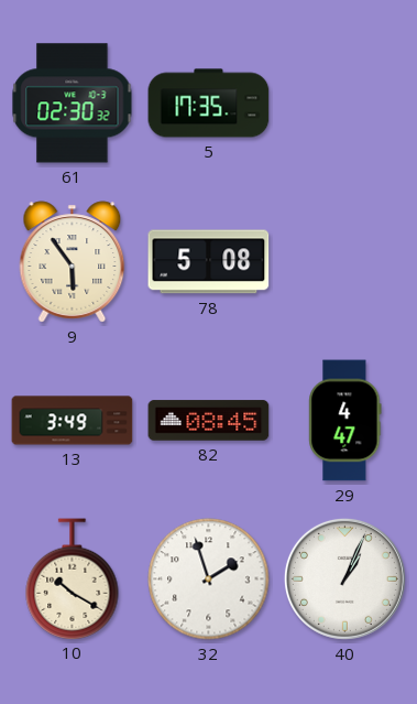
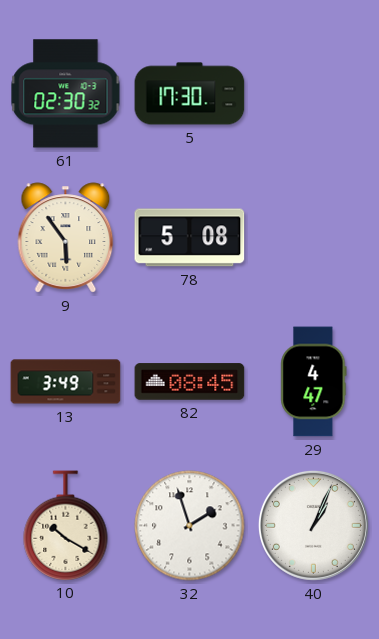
5: 17:35 -> 17:30
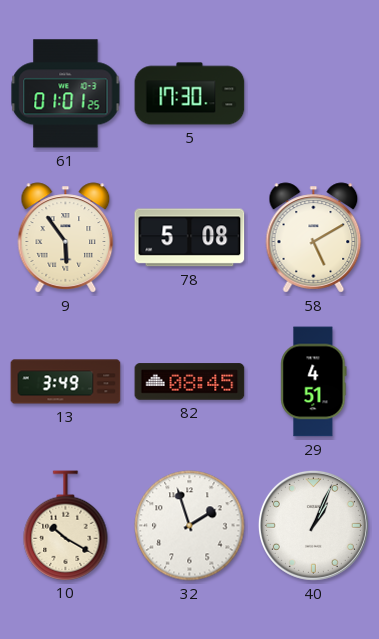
61: 02:30 -> 01:01
58: none -> 5:10
29: 4:47 -> 4:51
